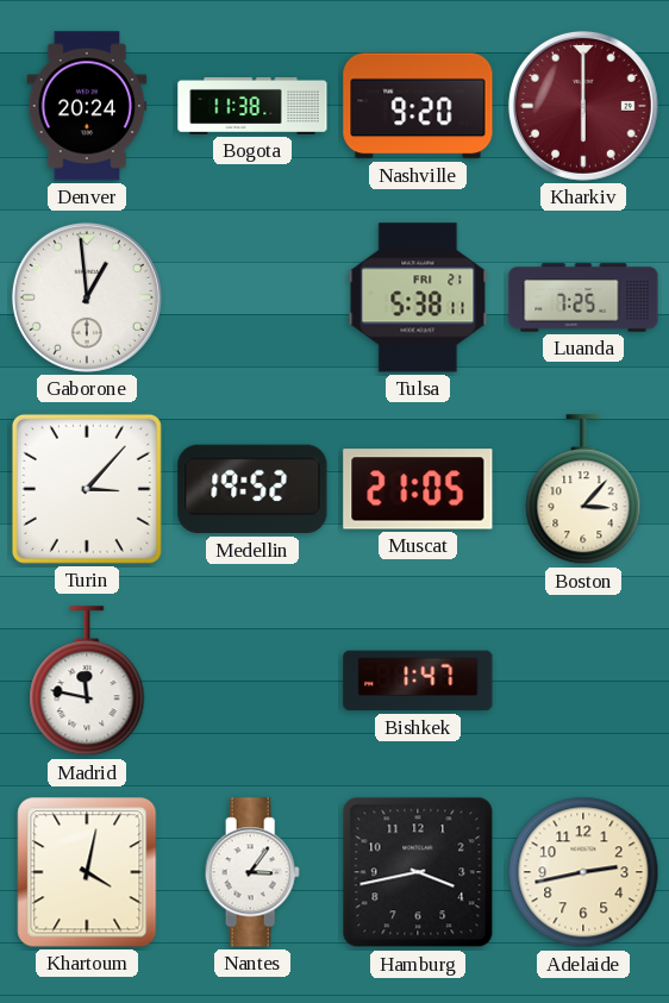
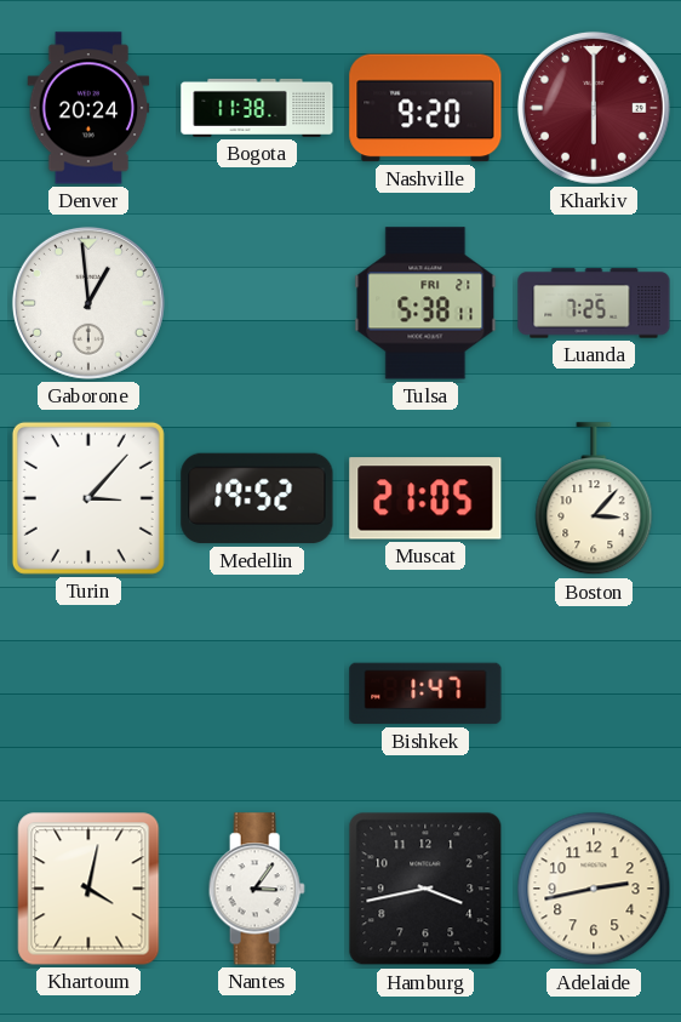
Madrid: 11:47 -> none
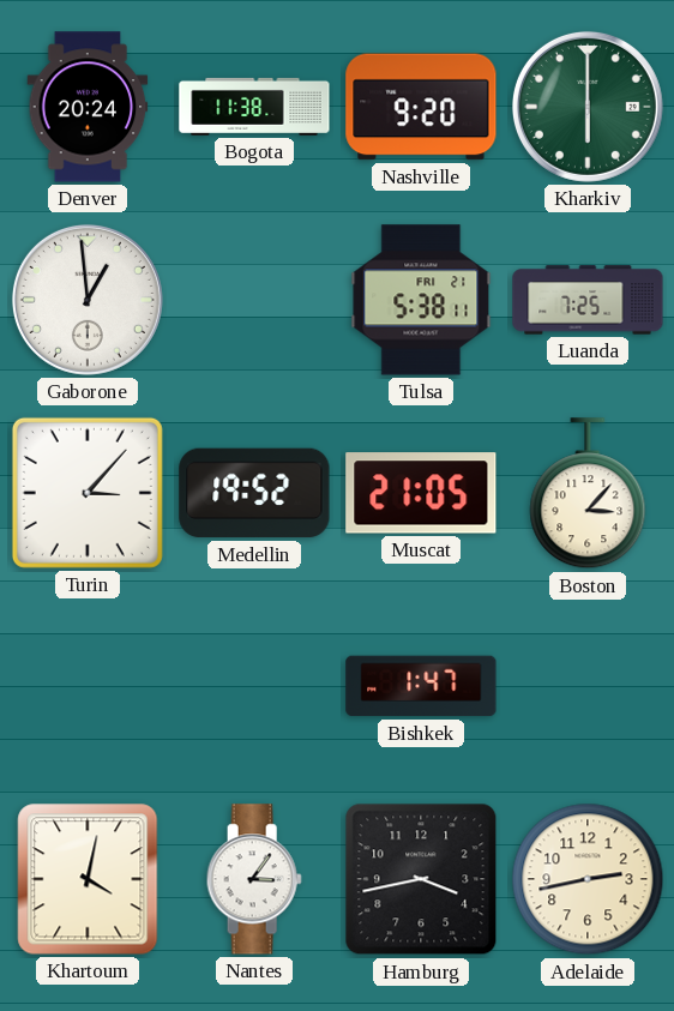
Kharkiv dial: burgundy -> green
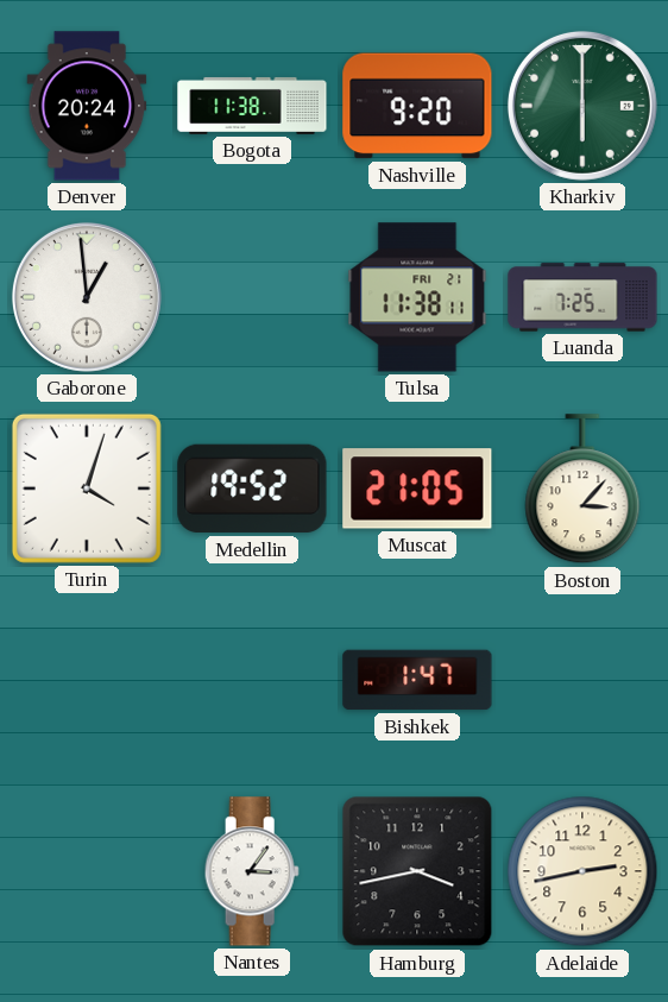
Tulsa: 5:38 -> 11:38
Turin: 3:07 -> 4:03
Khartoum: 4:02 -> none
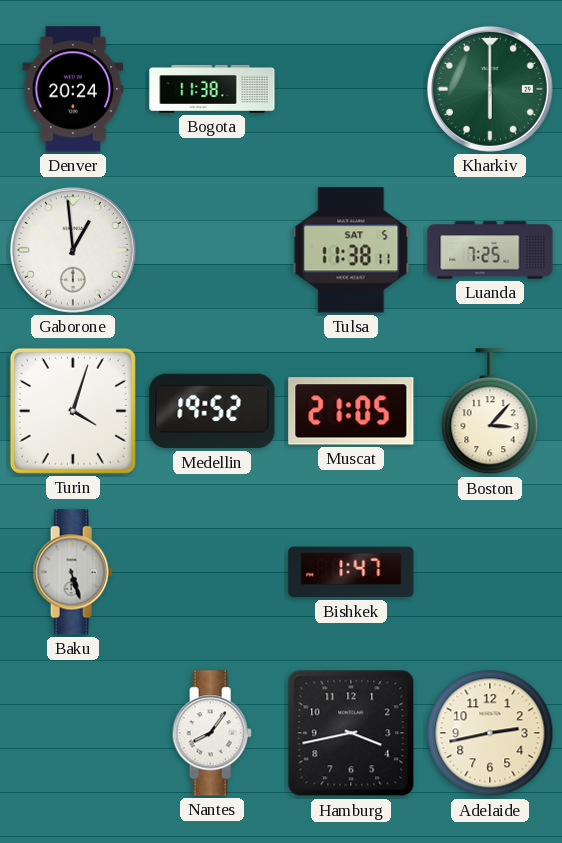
Nashville: 9:20 -> none
Tulsa date: FRI 21 -> SAT 5
Baku: none -> 5:27
Nantes: 3:06 -> 8:06
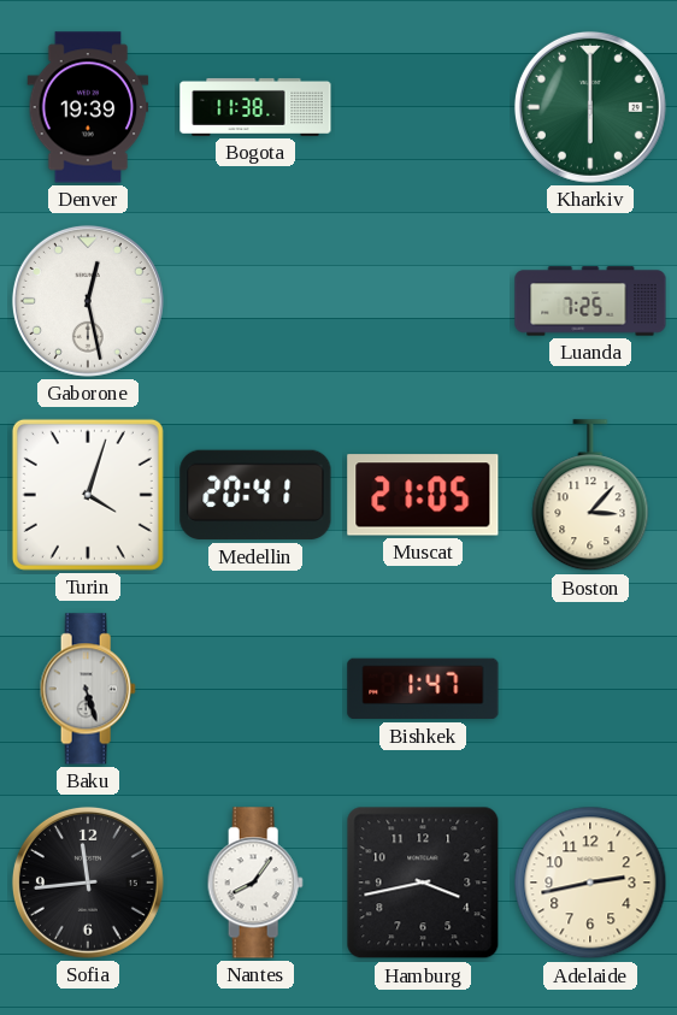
Denver: 20:24 -> 19:39
Gaborone: 12:59 -> 12:28
Tulsa: 11:38 -> none
Medellin: 19:52 -> 20:41
Sofia: none -> 11:44
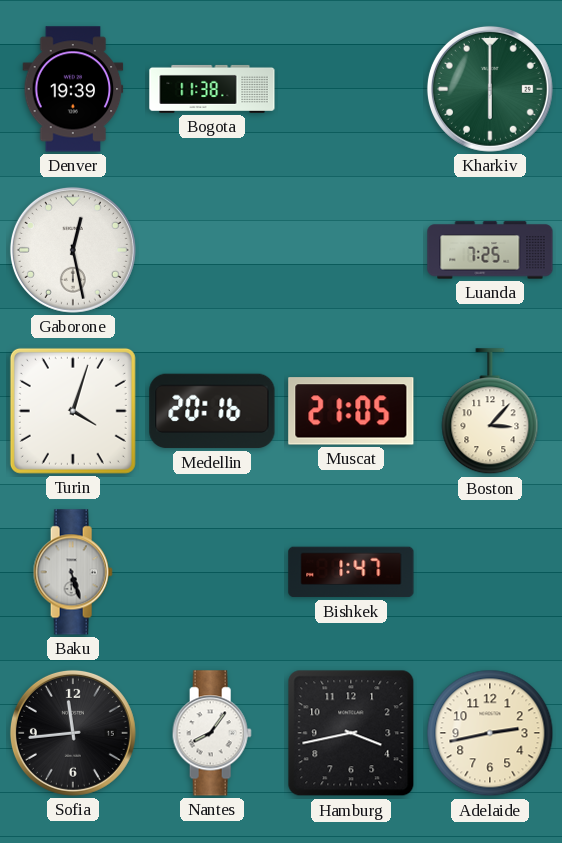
Medellin: 20:41 -> 20:16
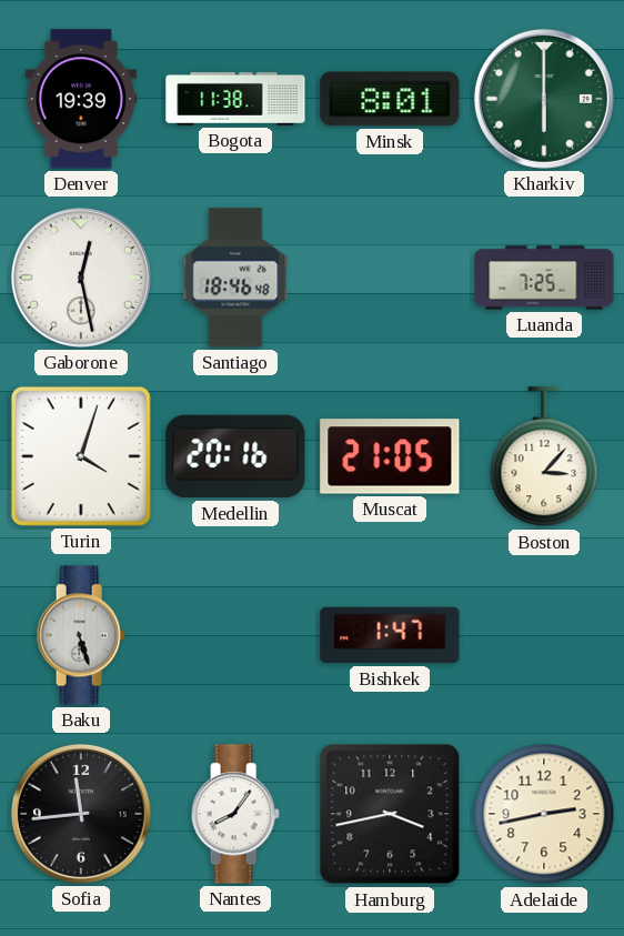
Minsk: none -> 8:01
Santiago: none -> 18:46
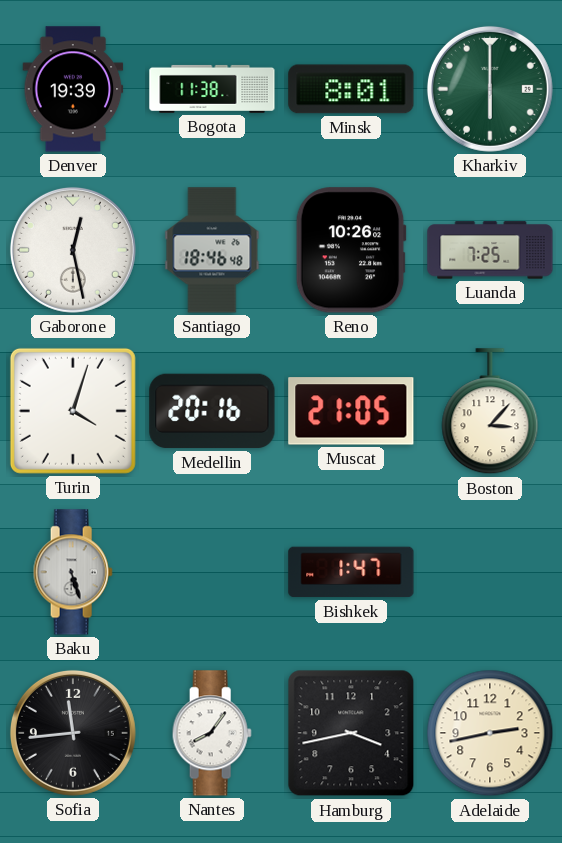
Reno: none -> 10:26
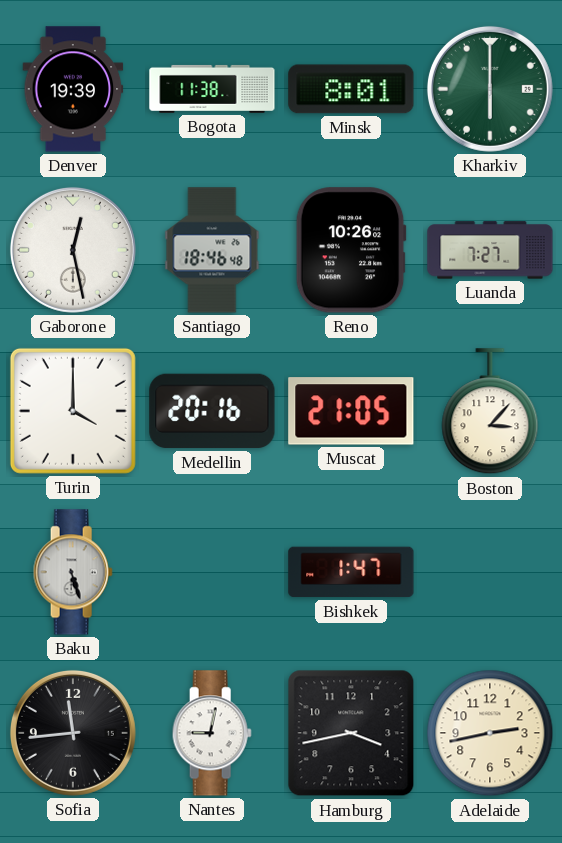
Luanda: 7:25 -> 7:27
Turin: 4:03 -> 4:00
Nantes: 8:06 -> 9:02
